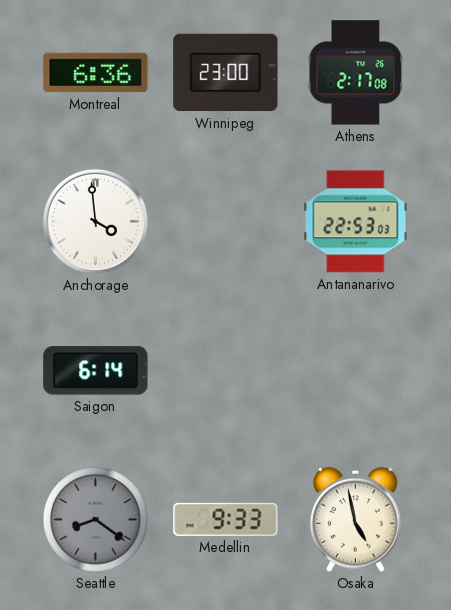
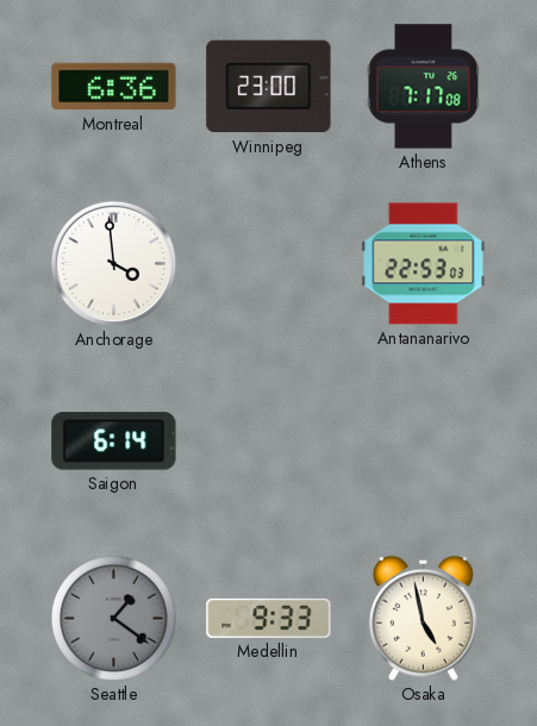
Athens: 2:17 -> 7:17
Seattle: 8:21 -> 1:21
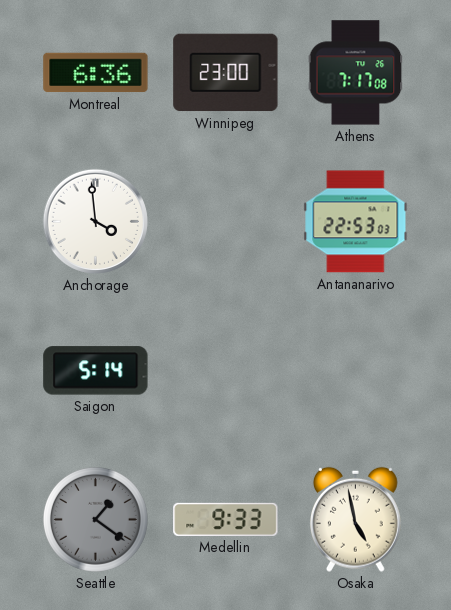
Saigon: 6:14 -> 5:14
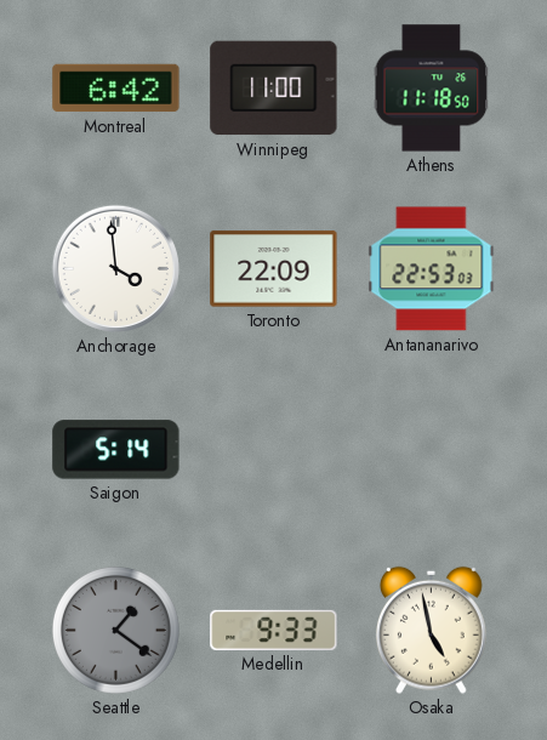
Montreal: 6:36 -> 6:42
Winnipeg: 23:00 -> 11:00
Athens: 7:17 -> 11:18
Toronto: none -> 22:09
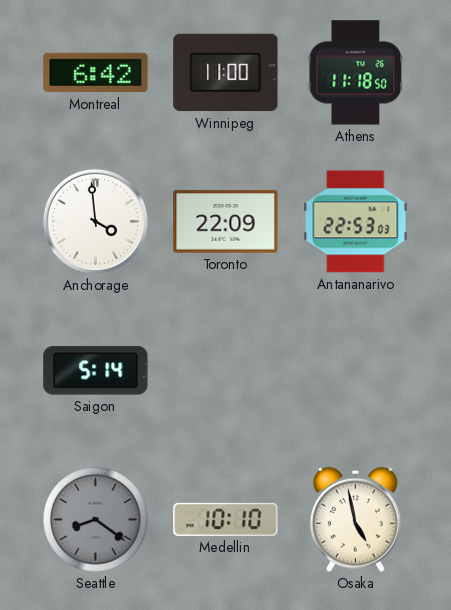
Seattle: 1:21 -> 8:21
Medellin: 9:33 -> 10:10
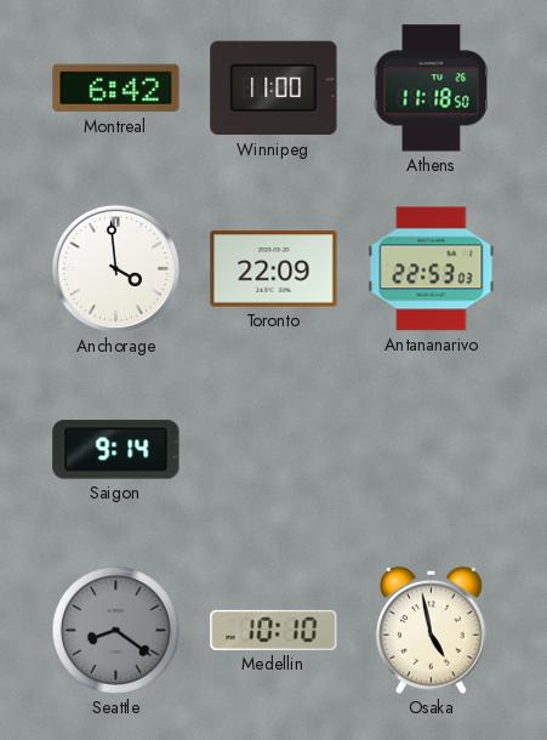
Saigon: 5:14 -> 9:14
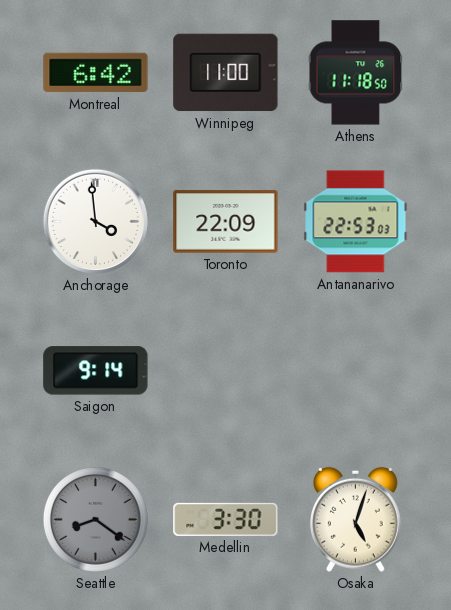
Medellin: 10:10 -> 3:30
Osaka: 4:58 -> 5:03
